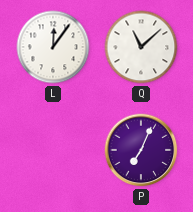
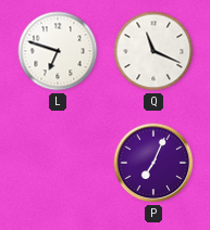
L: 12:06 -> 6:48
Q: 11:08 -> 11:19
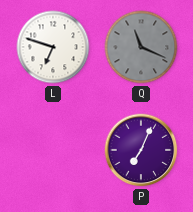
Q dial: white -> grey
